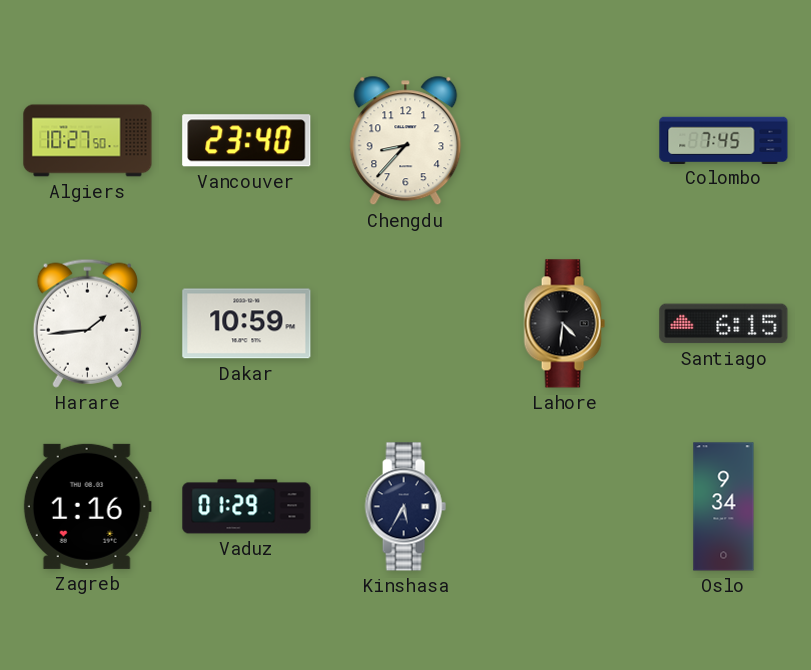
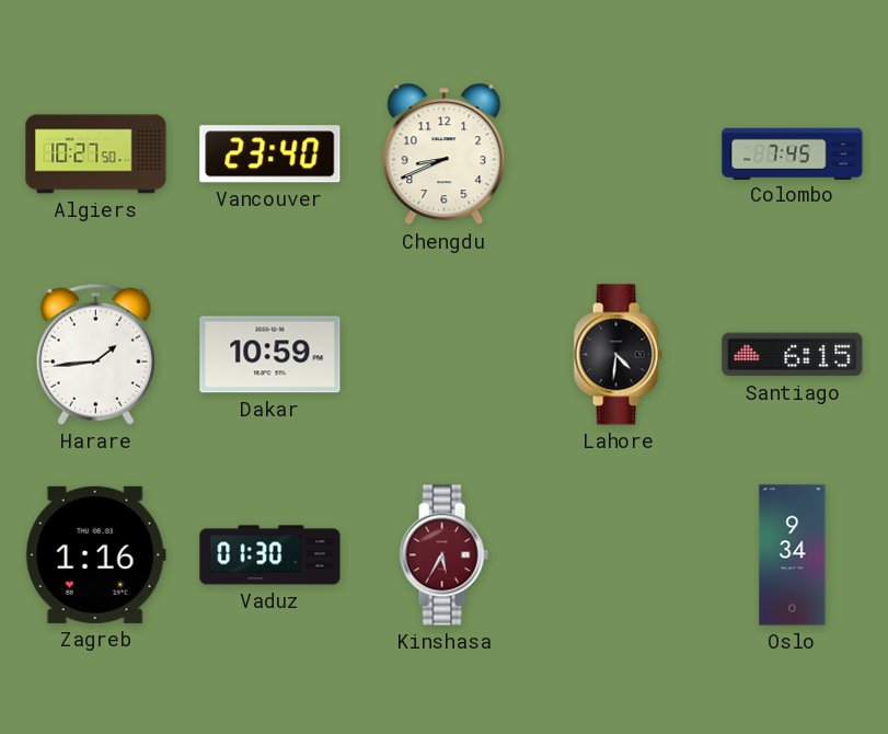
Chengdu: 8:37 -> 8:41
Vaduz: 01:29 -> 01:30
Kinshasa dial: navy -> burgundy
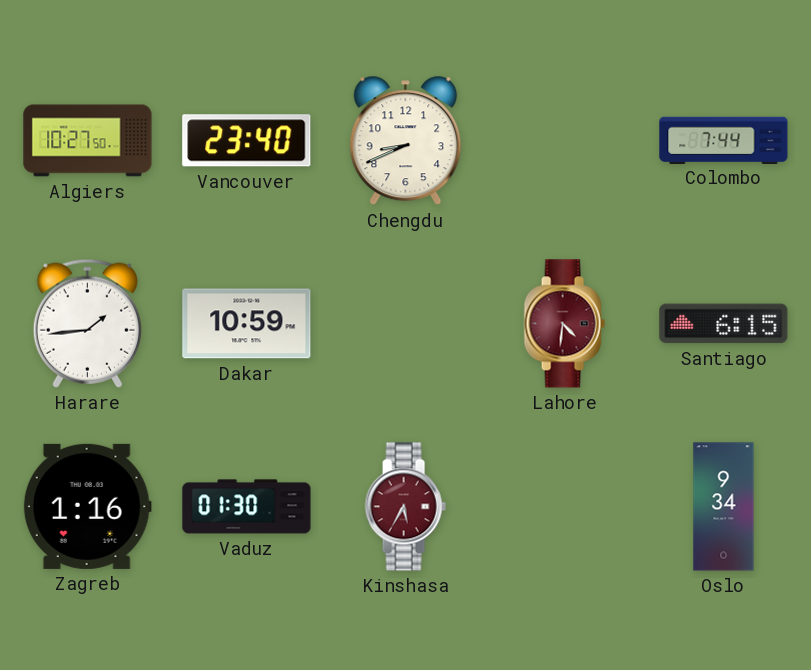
Colombo: 7:45 -> 7:44
Lahore dial: black -> burgundy
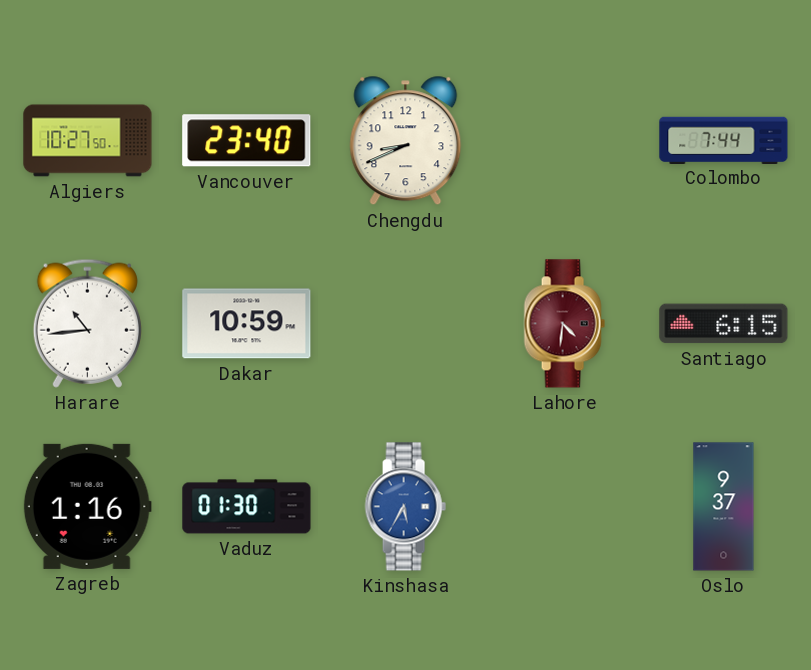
Harare: 1:44 -> 10:44
Kinshasa dial: burgundy -> blue
Oslo: 9:34 -> 9:37
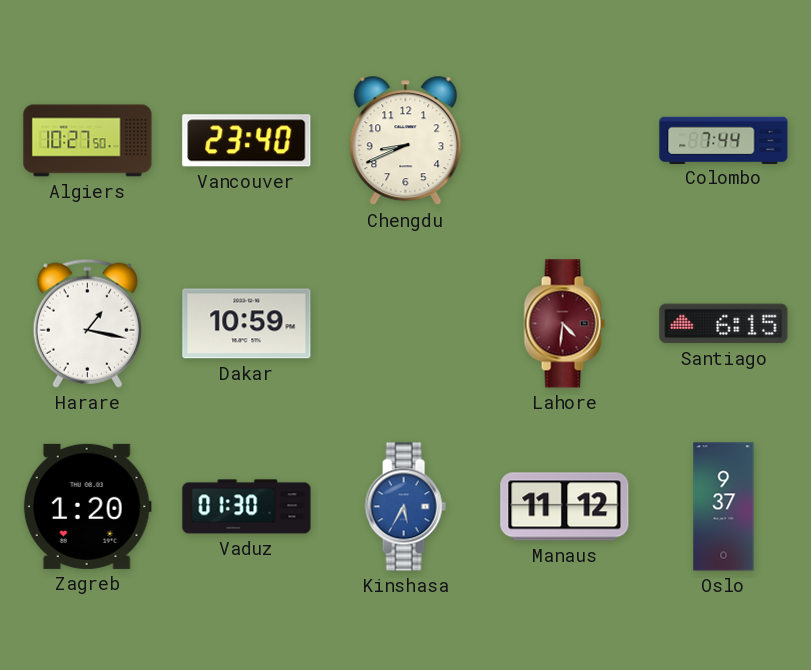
Harare: 10:44 -> 1:17
Zagreb: 1:16 -> 1:20
Manaus: none -> 11:12
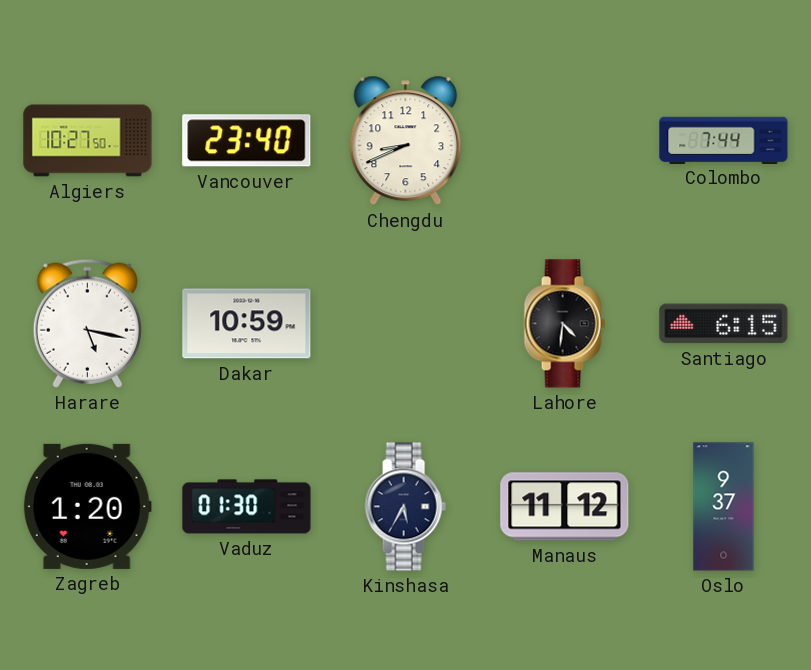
Harare: 1:17 -> 5:17
Lahore dial: burgundy -> black
Kinshasa dial: blue -> navy
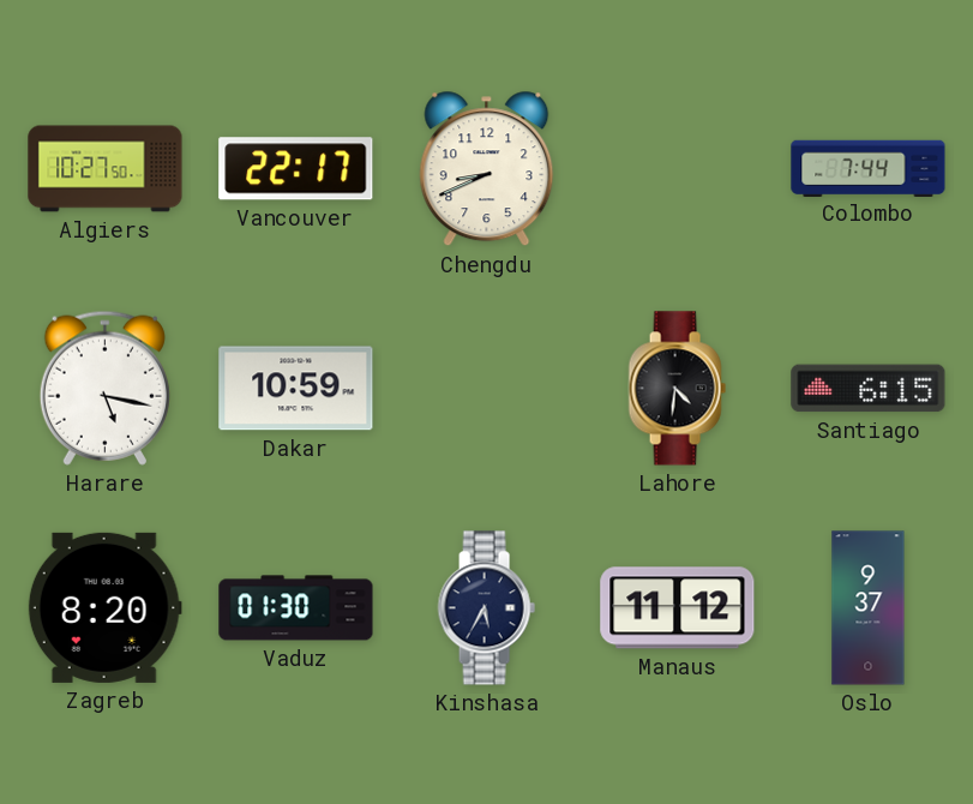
Vancouver: 23:40 -> 22:17
Zagreb: 1:20 -> 8:20
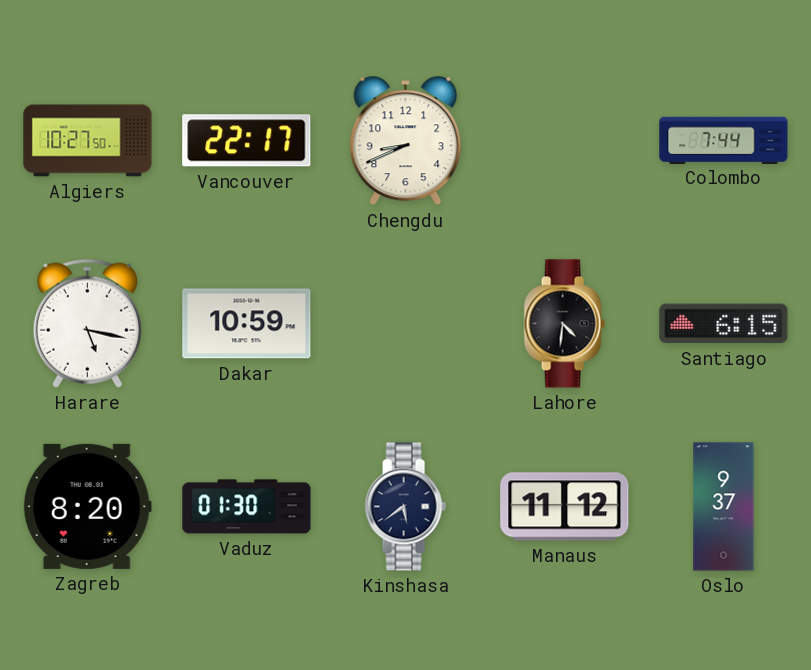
Kinshasa: 5:35 -> 5:39
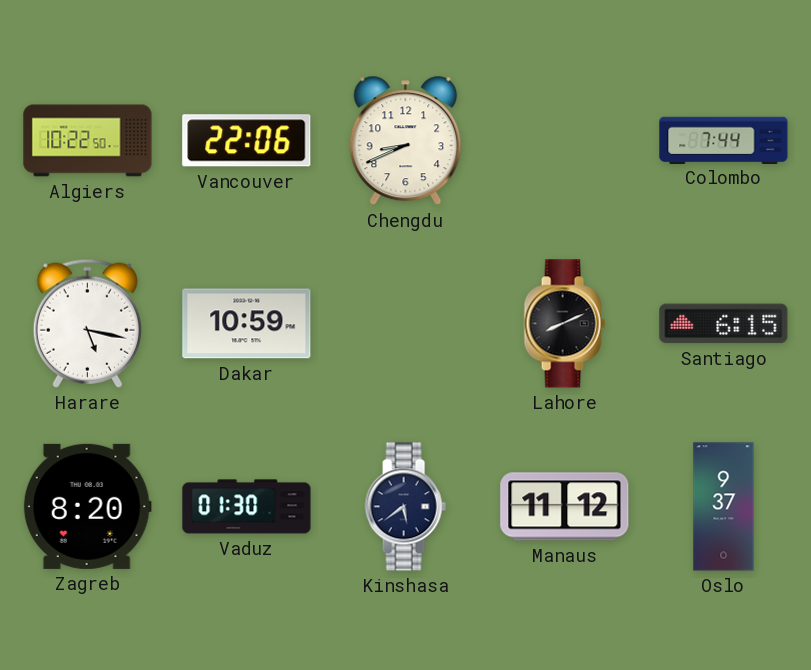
Algiers: 10:27 -> 10:22
Vancouver: 22:17 -> 22:06
Lahore: 4:31 -> 8:11
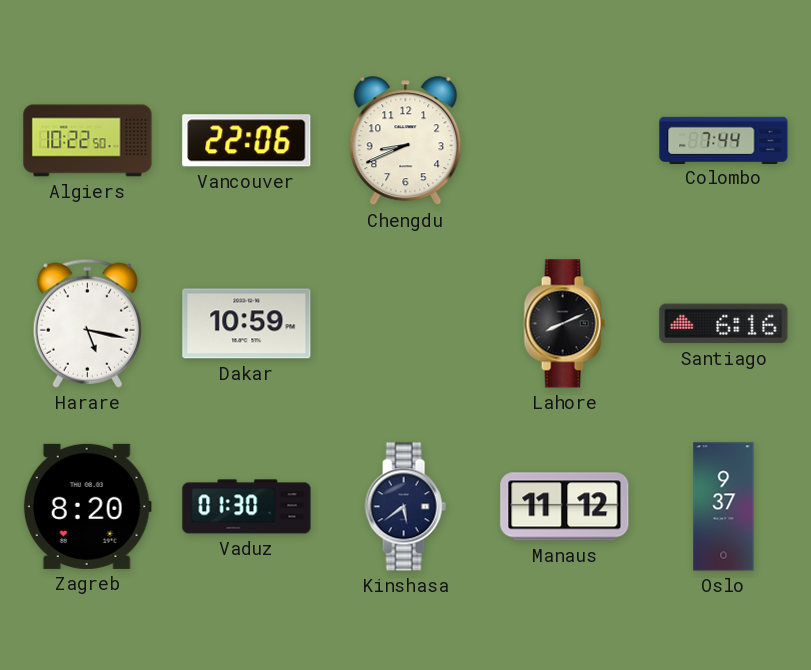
Santiago: 6:15 -> 6:16
